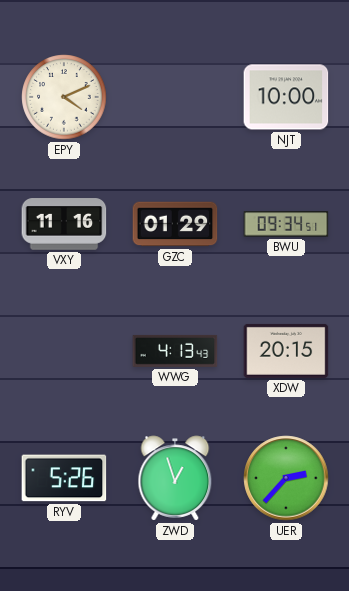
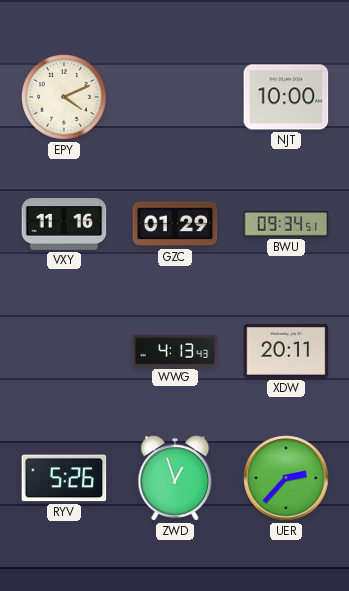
XDW: 20:15 -> 20:11
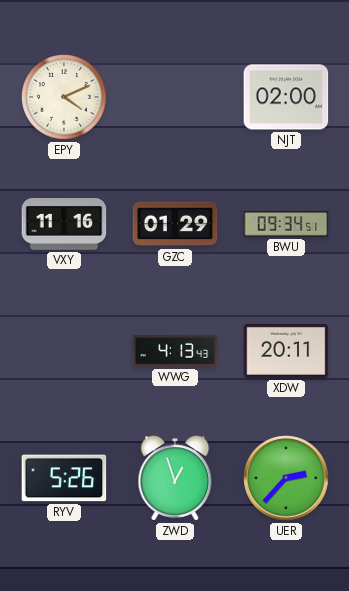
NJT: 10:00 -> 02:00
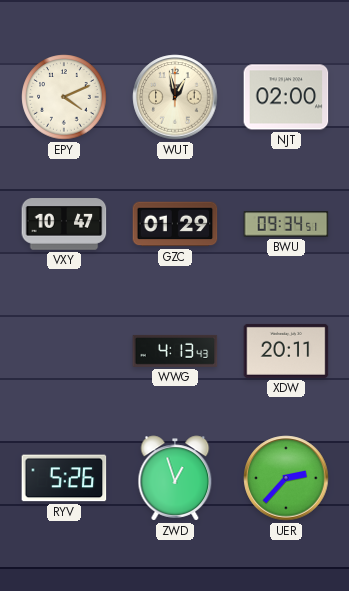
WUT: none -> 12:58
VXY: 11:16 -> 10:47
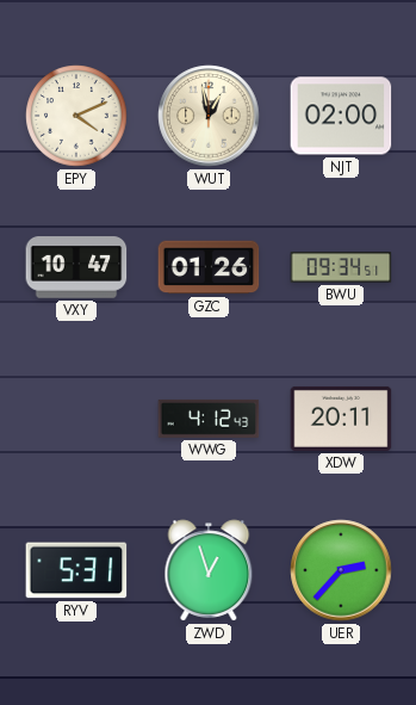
GZC: 01:29 -> 01:26
WWG: 4:13 -> 4:12
RYV: 5:26 -> 5:31
